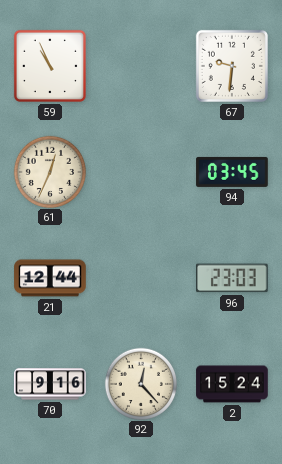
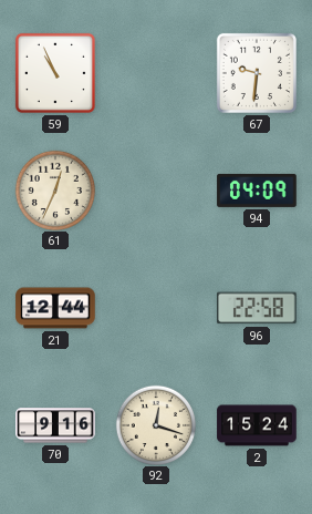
94: 03:45 -> 04:09
96: 23:03 -> 22:58
92: 12:23 -> 12:18
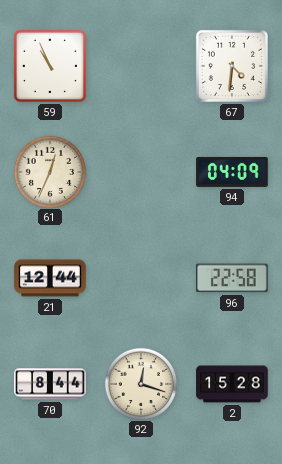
67: 9:31 -> 4:31
70: 9:16 -> 8:44
2: 15:24 -> 15:28
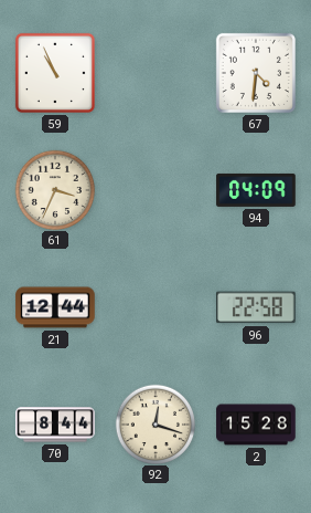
61: 12:34 -> 3:34
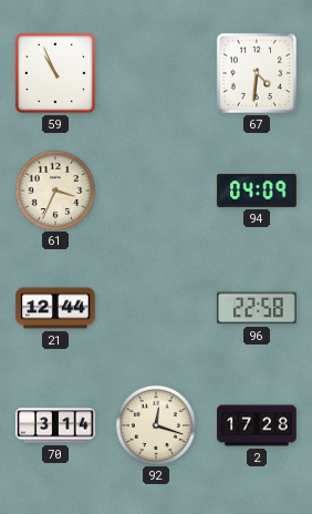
70: 8:44 -> 3:14
2: 15:28 -> 17:28
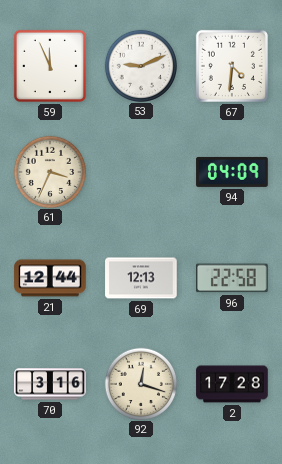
59: 10:56 -> 11:56
53: none -> 9:11
69: none -> 12:13
70: 3:14 -> 3:16
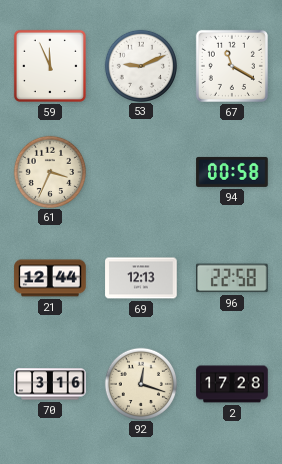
67: 4:31 -> 11:20
94: 04:09 -> 00:58
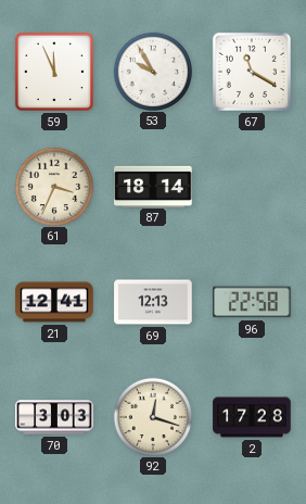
53: 9:11 -> 9:55
87: none -> 18:14
94: 00:58 -> none
21: 12:44 -> 12:41
70: 3:16 -> 3:03
